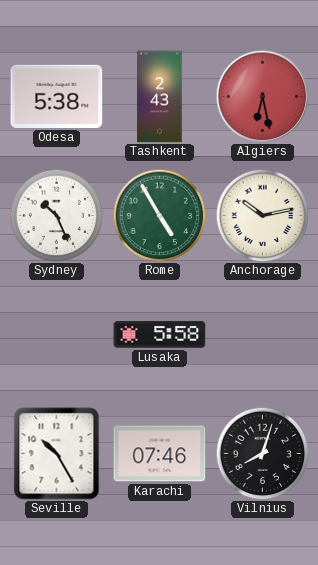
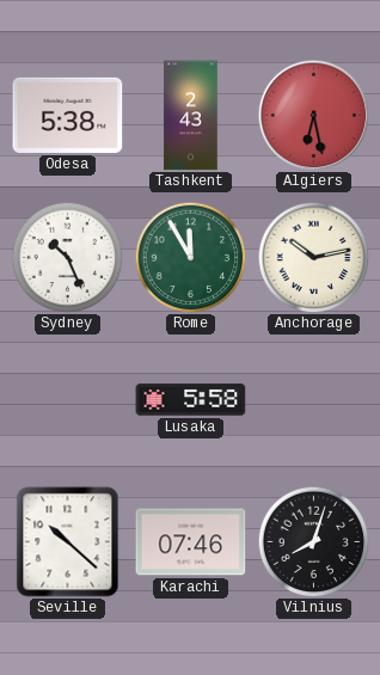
Rome: 4:55 -> 11:55
Seville: 10:25 -> 10:22
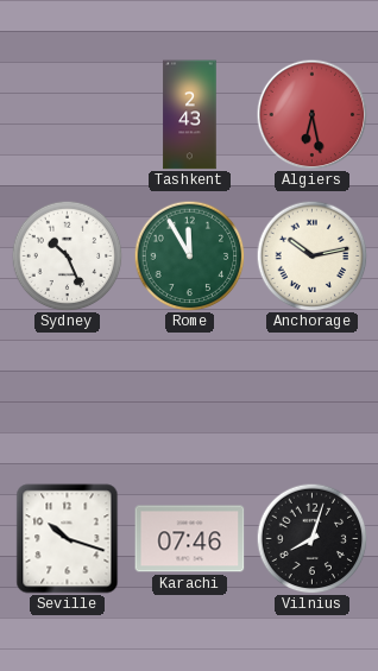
Odesa: 5:38 -> none
Lusaka: 5:58 -> none
Seville: 10:22 -> 10:18
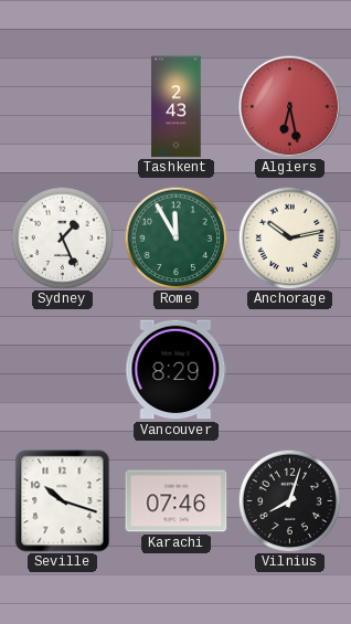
Sydney: 10:26 -> 1:26
Vancouver: none -> 8:29
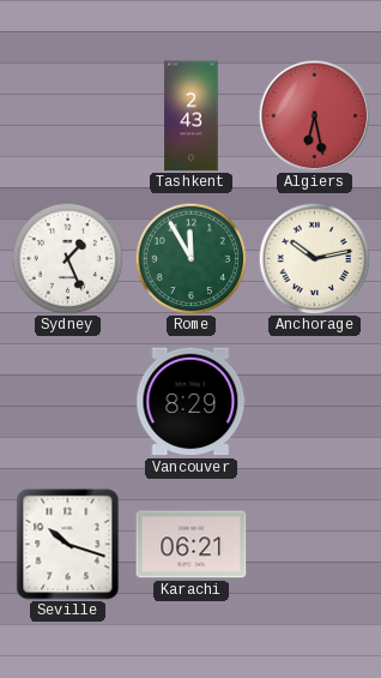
Karachi: 07:46 -> 06:21
Vilnius: 8:03 -> none
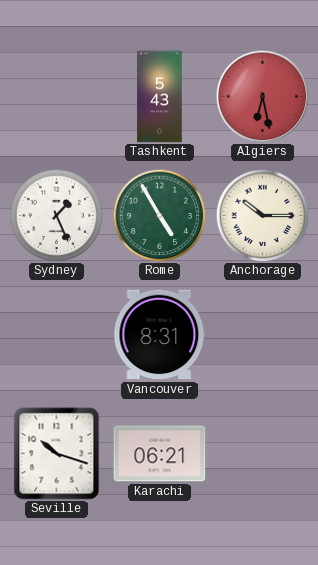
Tashkent: 2:43 -> 5:43
Rome: 11:55 -> 4:55
Anchorage: 10:13 -> 10:15
Vancouver: 8:29 -> 8:31
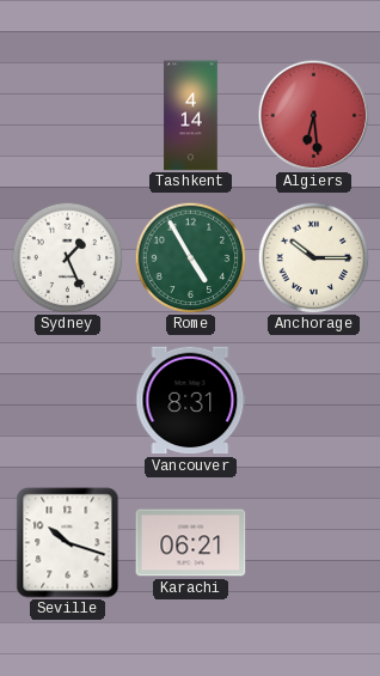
Tashkent: 5:43 -> 4:14
Algiers: 6:28 -> 6:29
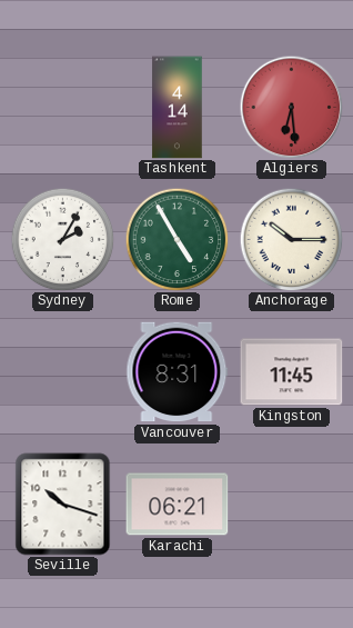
Sydney: 1:26 -> 2:05
Kingston: none -> 11:45
